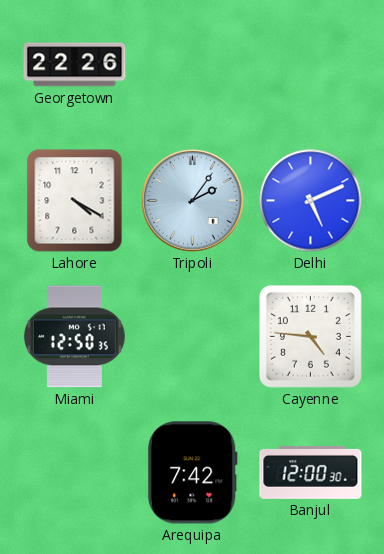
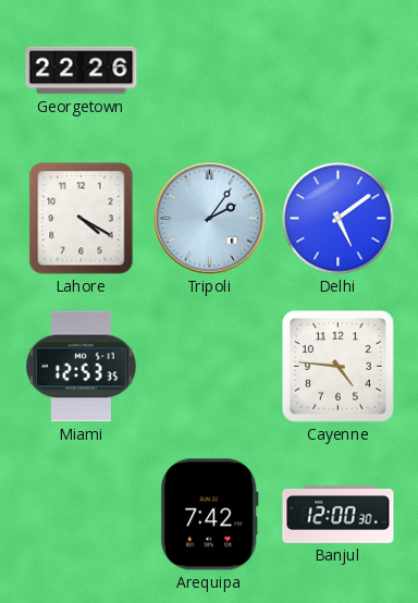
Delhi: 5:11 -> 5:09
Miami: 12:50 -> 12:53
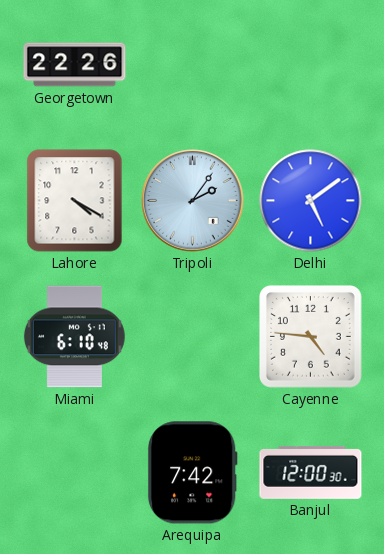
Miami: 12:53 -> 6:10
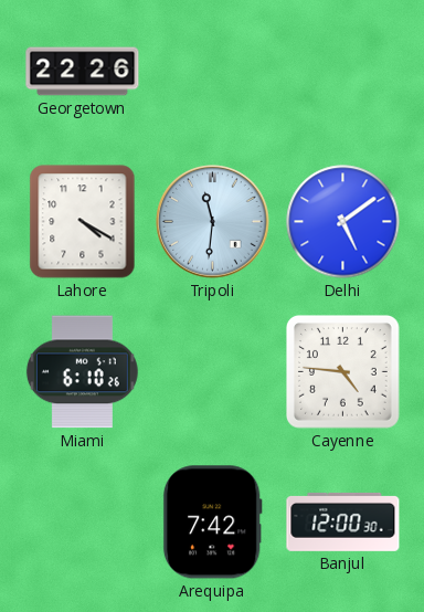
Tripoli: 2:06 -> 11:31
Miami: 6:10:48 -> 6:10:26
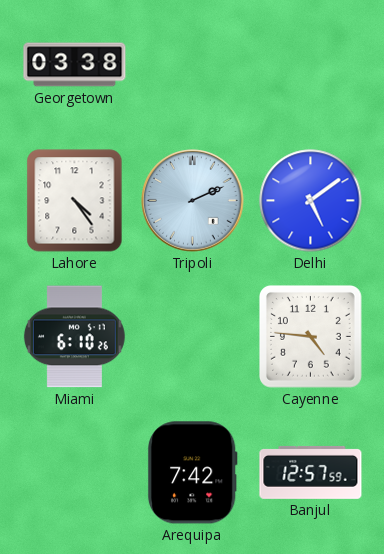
Georgetown: 22:26 -> 03:38
Lahore: 4:20 -> 4:24
Tripoli: 11:31 -> 2:11
Banjul: 12:00 -> 12:57
